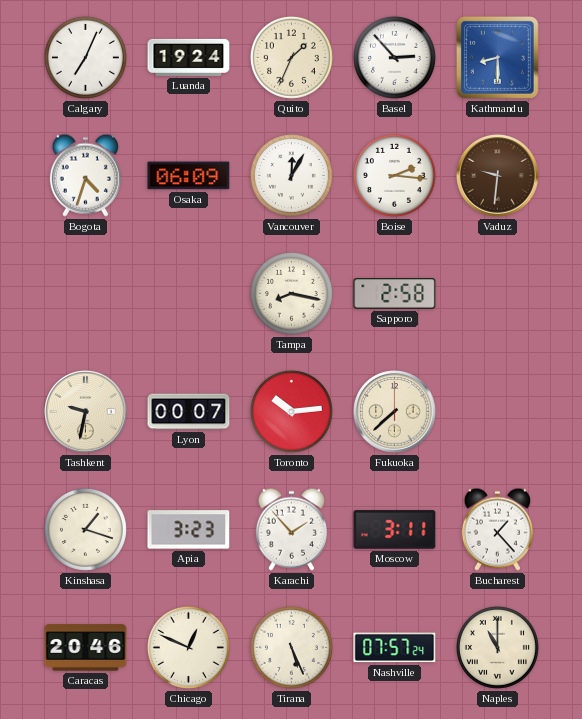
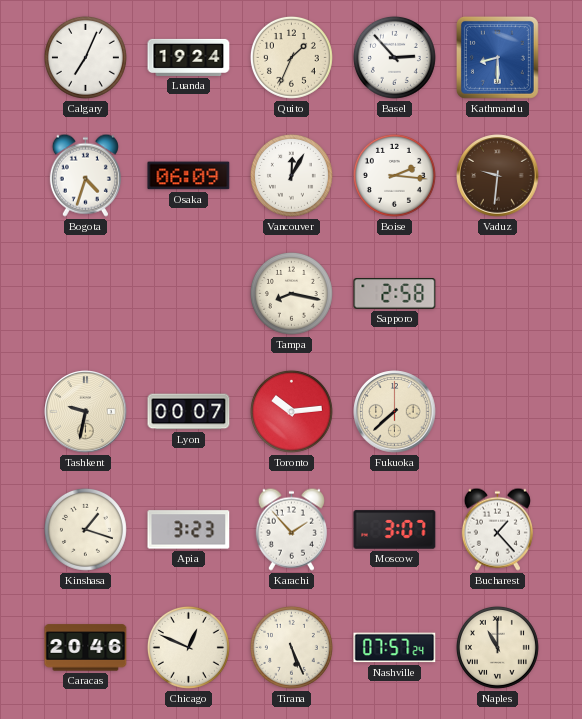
Moscow: 3:11 -> 3:07
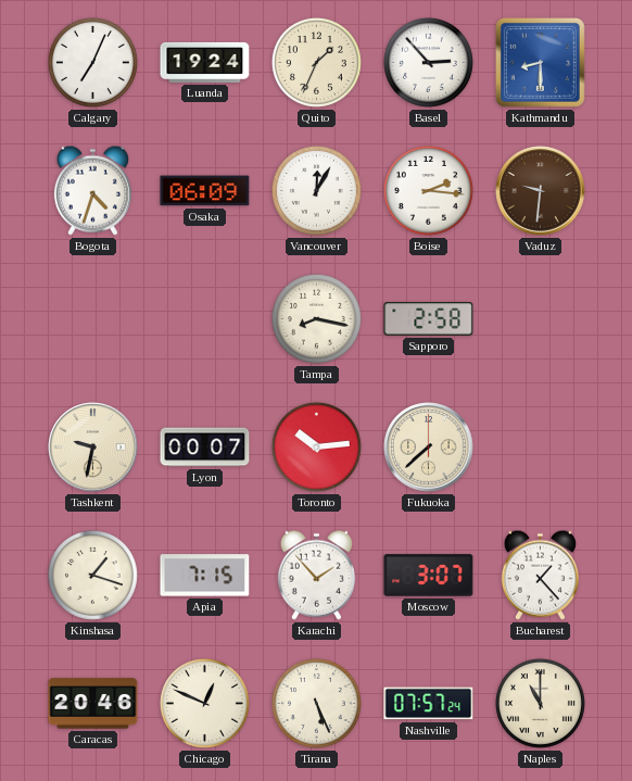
Apia: 3:23 -> 7:15
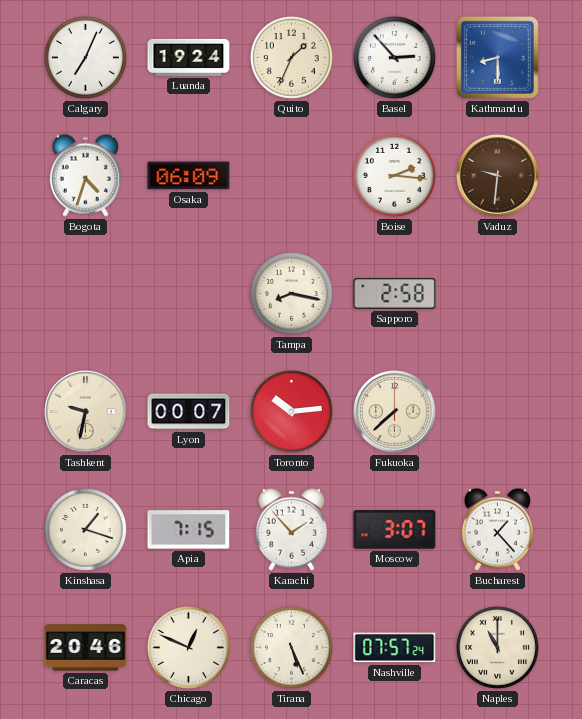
Vancouver: 12:05 -> none
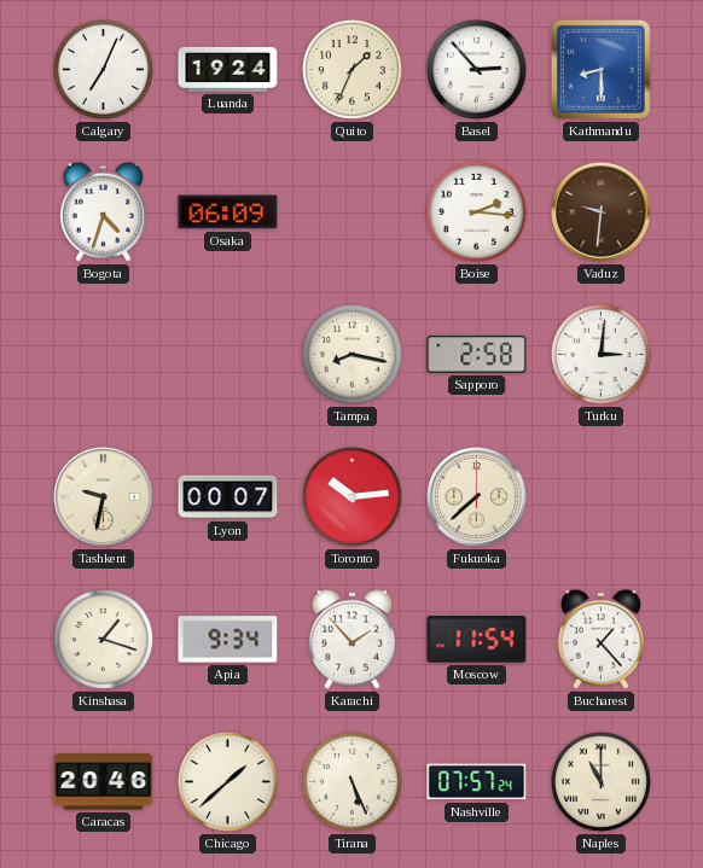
Turku: none -> 3:01
Apia: 7:15 -> 9:34
Moscow: 3:07 -> 11:54
Chicago: 12:49 -> 1:38
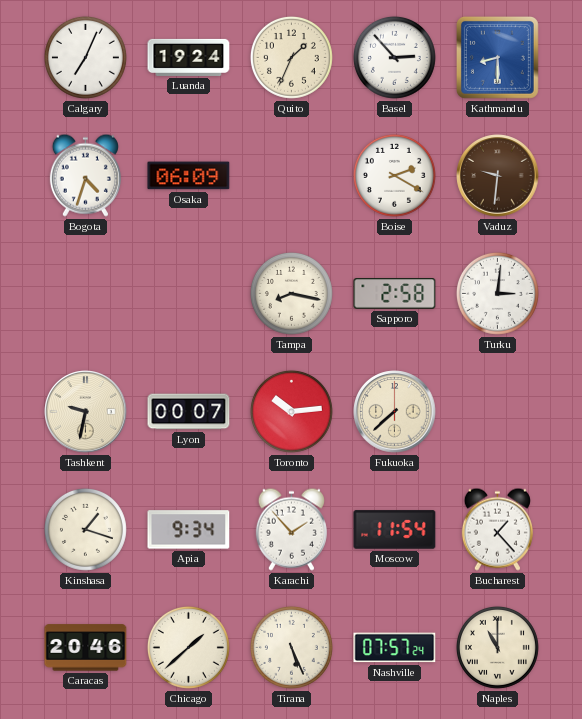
Boise: 2:16 -> 2:20
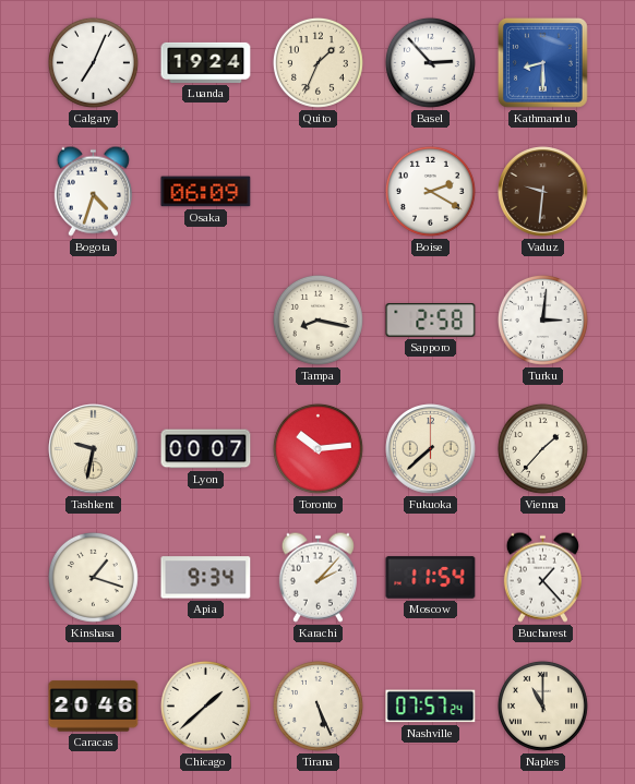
Vienna: none -> 1:37
Karachi: 1:53 -> 2:07
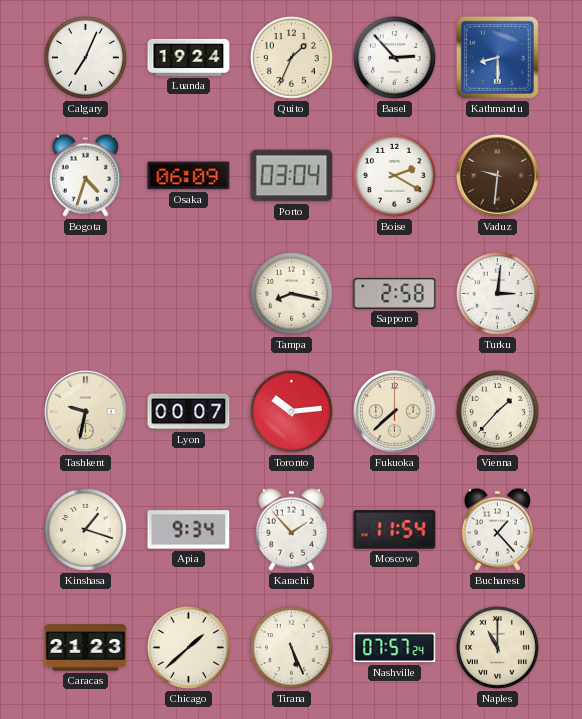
Porto: none -> 03:04
Karachi: 2:07 -> 1:53
Caracas: 20:46 -> 21:23
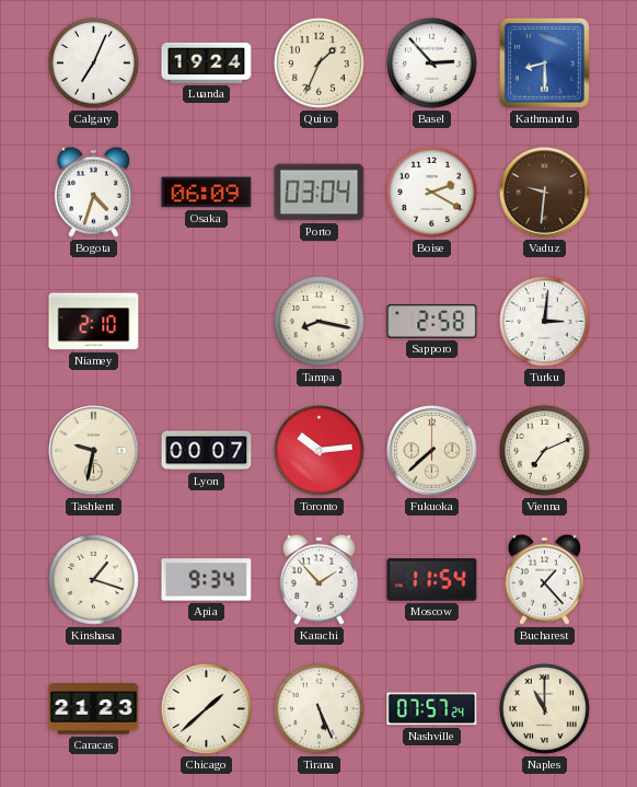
Niamey: none -> 2:10
Vienna: 1:37 -> 7:11
